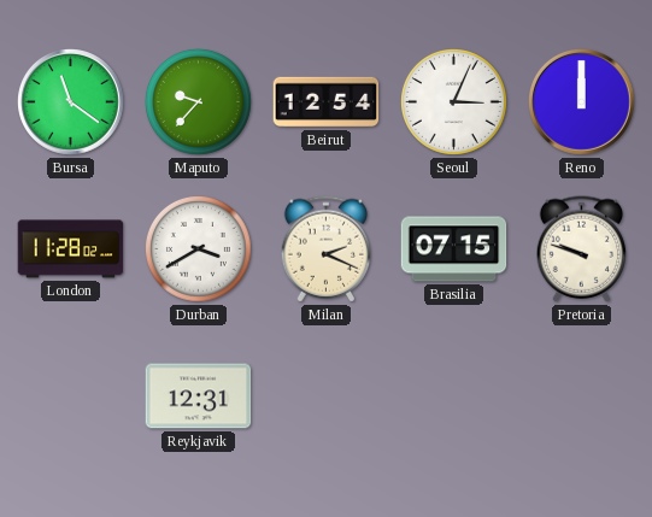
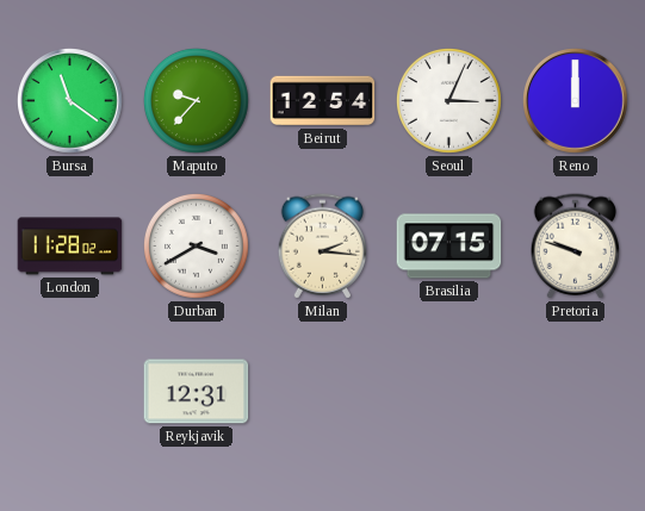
Milan: 2:19 -> 2:16
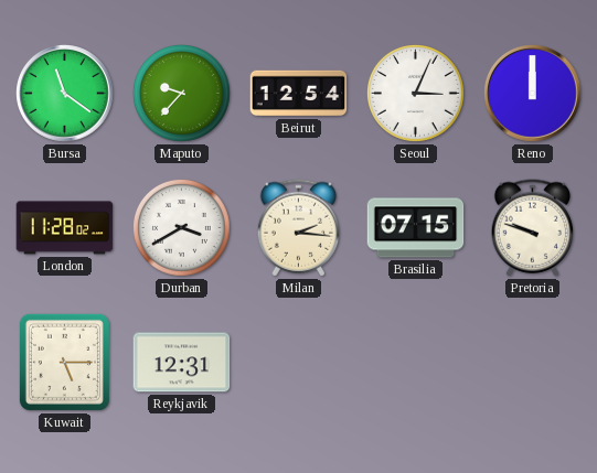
Kuwait: none -> 5:15
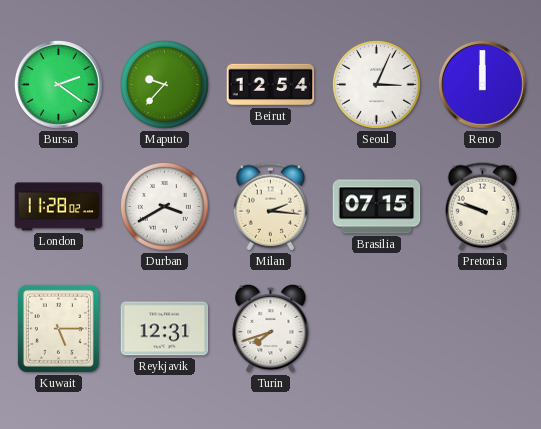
Bursa: 11:21 -> 2:21
Turin: none -> 7:42
